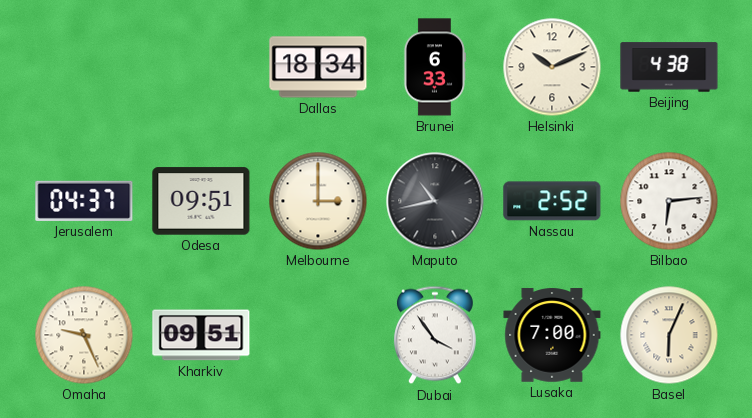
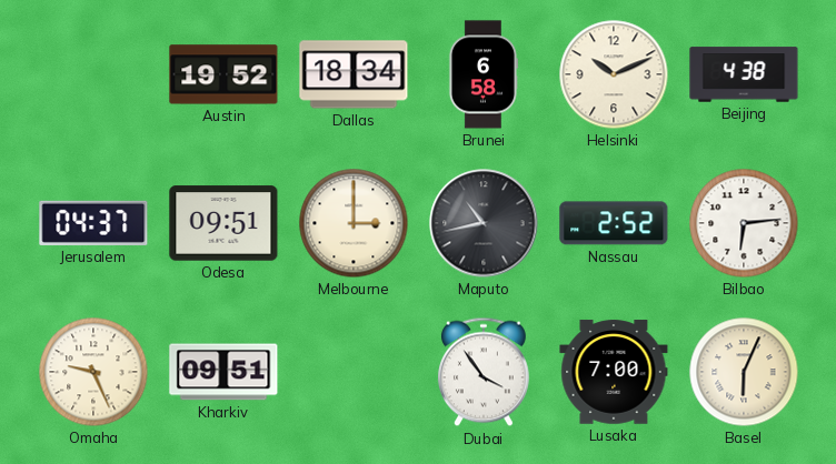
Austin: none -> 19:52
Brunei: 6:33 -> 6:58
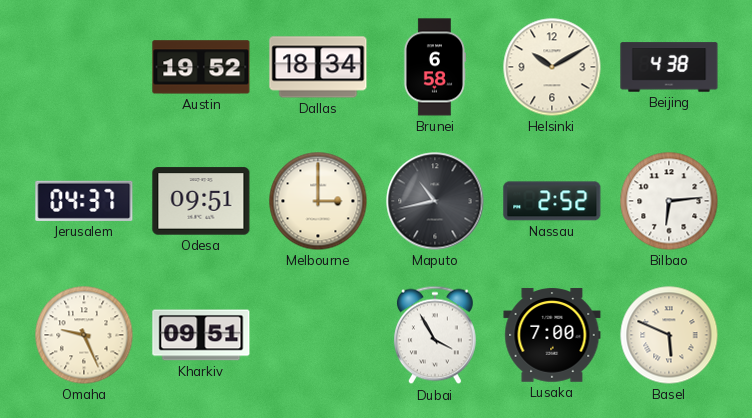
Helsinki: 10:11 -> 10:10
Dubai: 3:54 -> 3:55
Basel: 6:04 -> 5:49
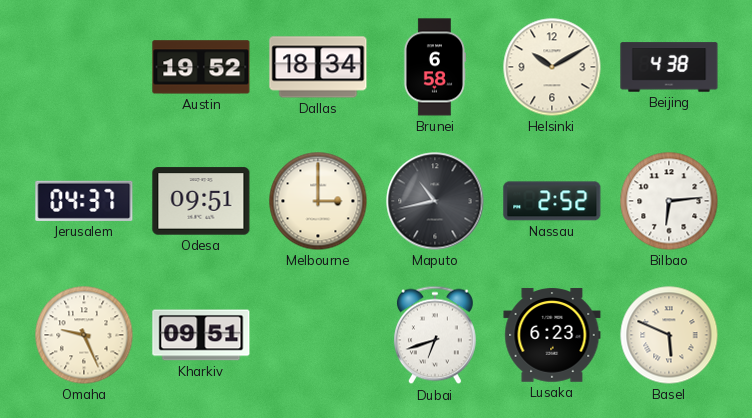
Dubai: 3:55 -> 6:42
Lusaka: 7:00 -> 6:23
